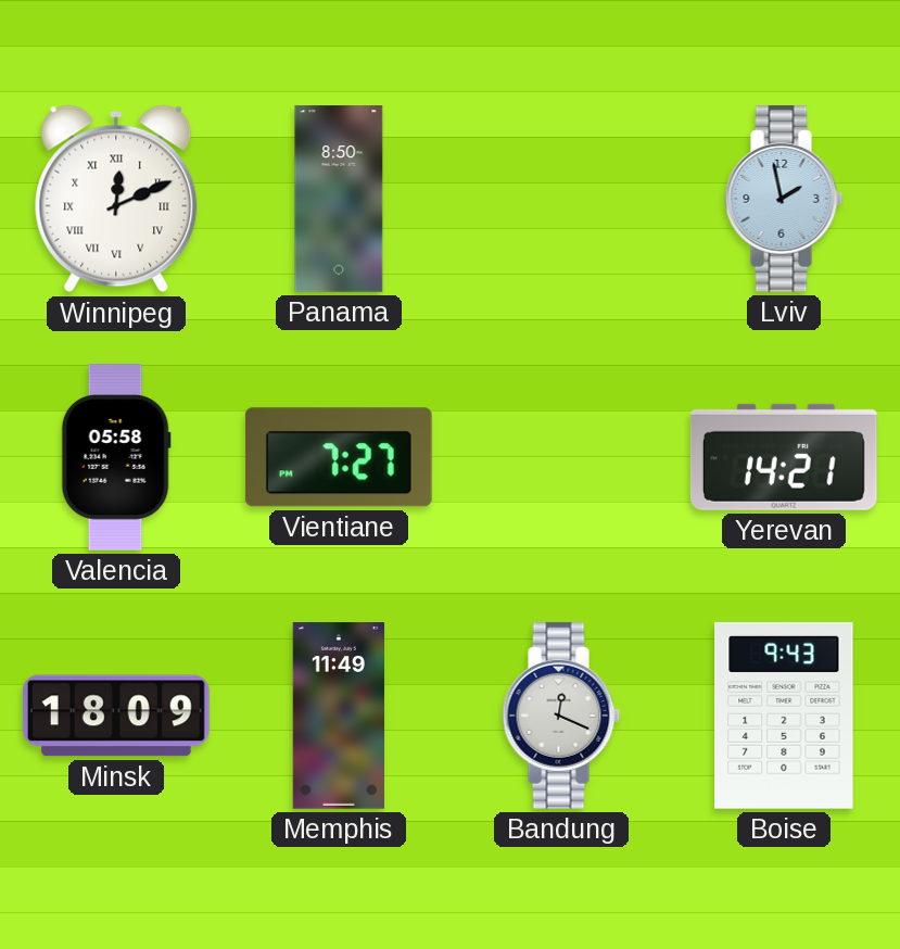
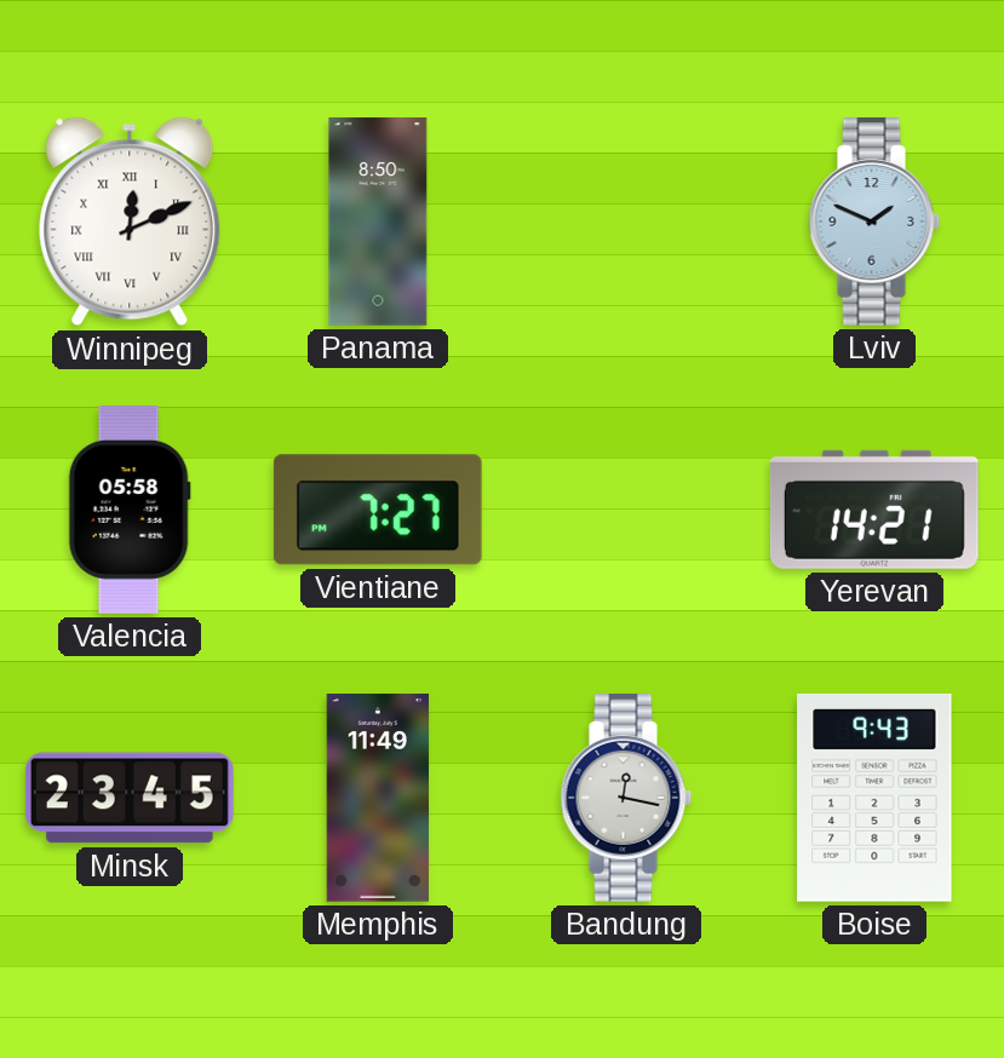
Lviv: 1:58 -> 1:49
Minsk: 18:09 -> 23:45
Bandung: 12:19 -> 12:17
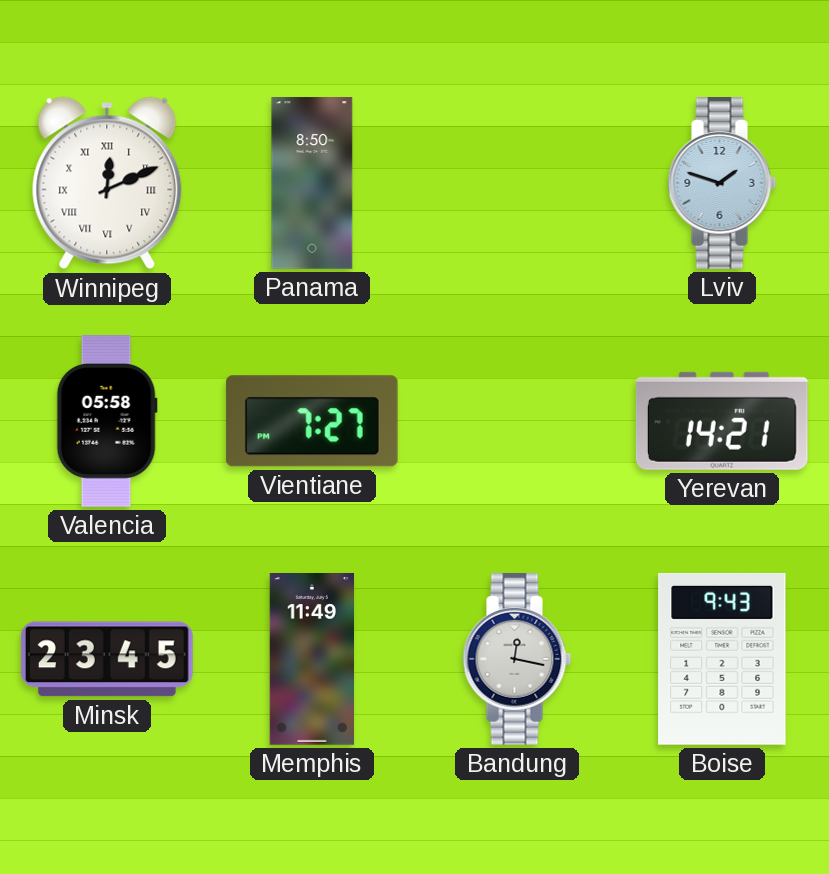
Lviv: 1:49 -> 1:48
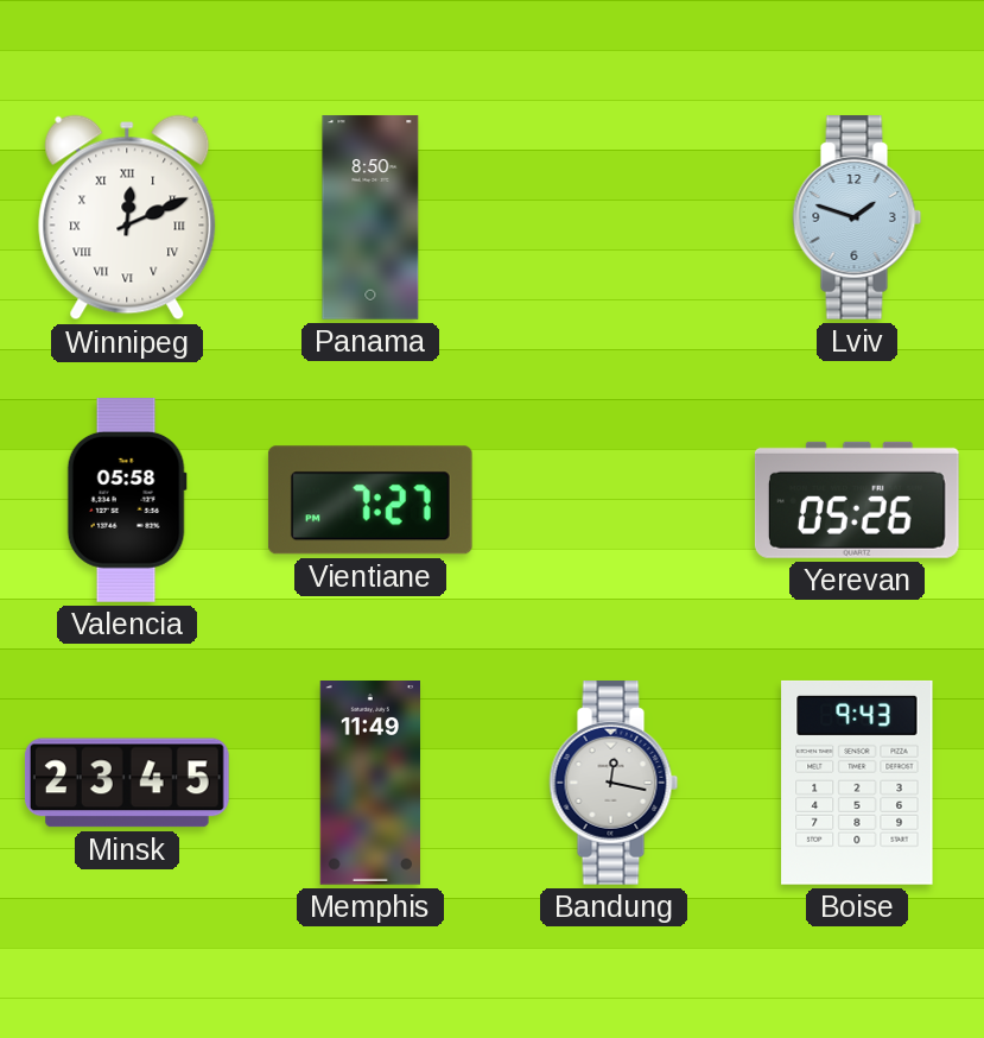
Yerevan: 14:21 -> 05:26
